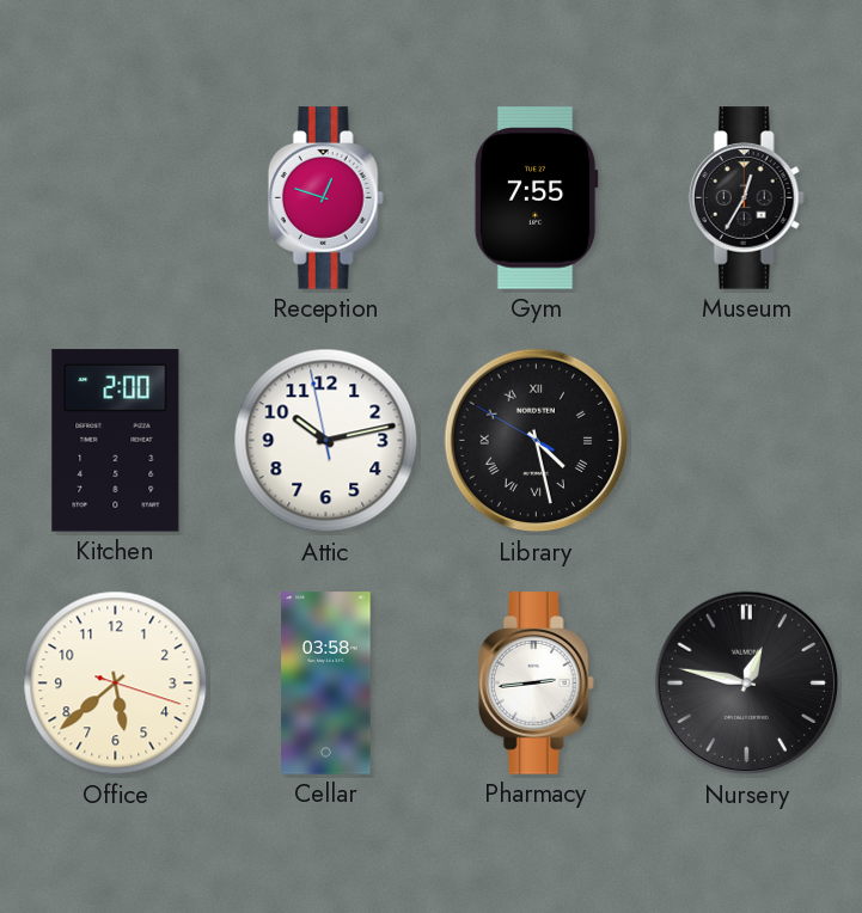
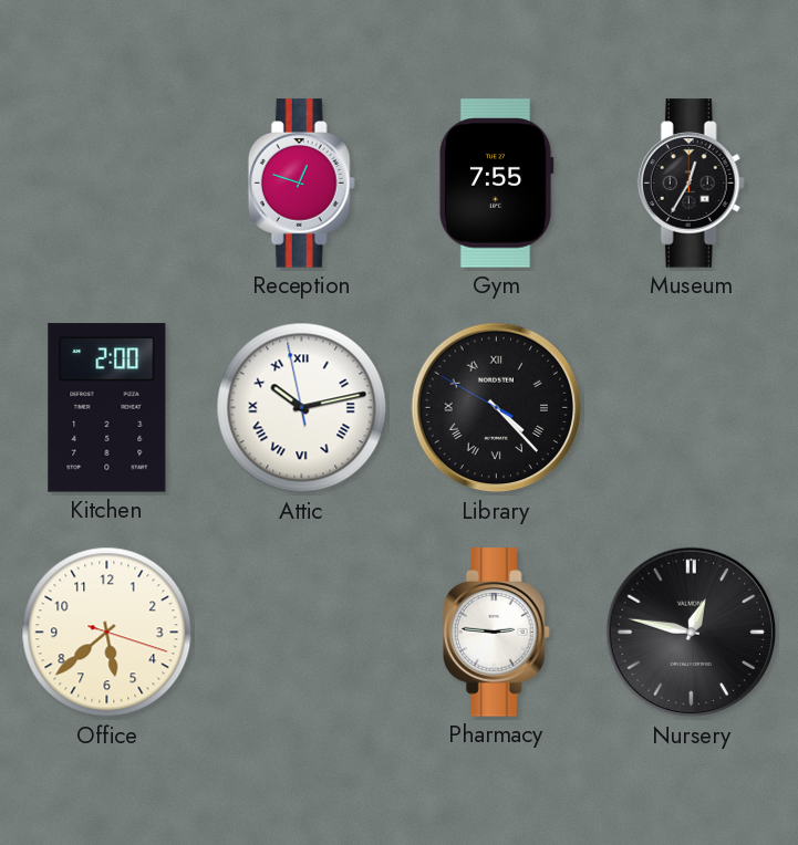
Attic numerals: Arabic -> Roman
Library: 4:27 -> 4:22
Cellar: 03:58 -> none
Pharmacy: 2:44 -> 2:46
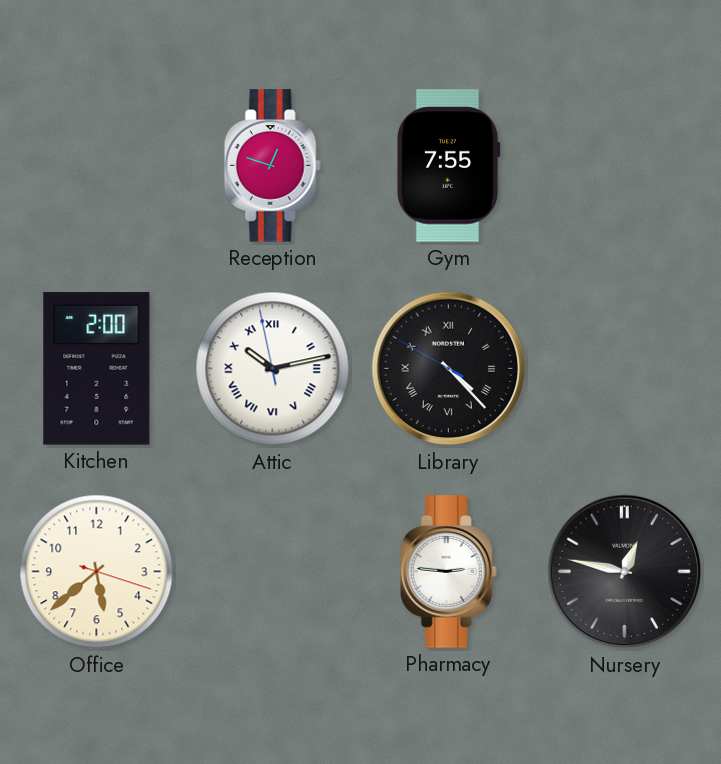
Museum: 12:35 -> none
